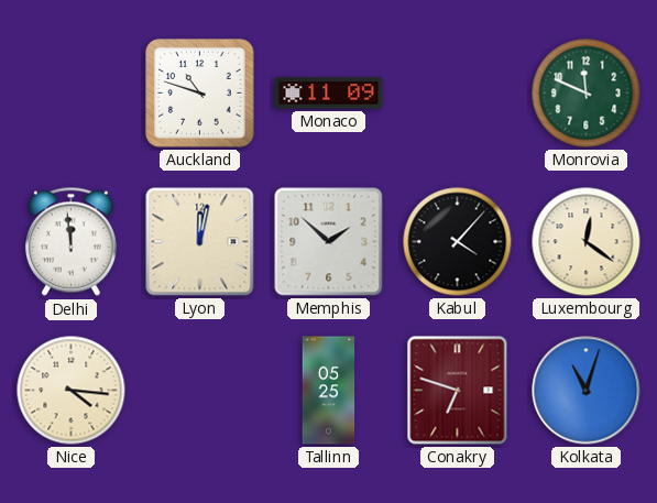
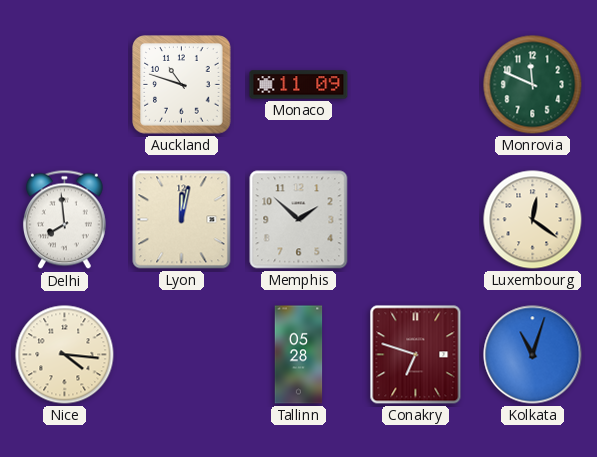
Delhi: 11:59 -> 7:59
Kabul: 4:07 -> none
Tallinn: 05:25 -> 05:28
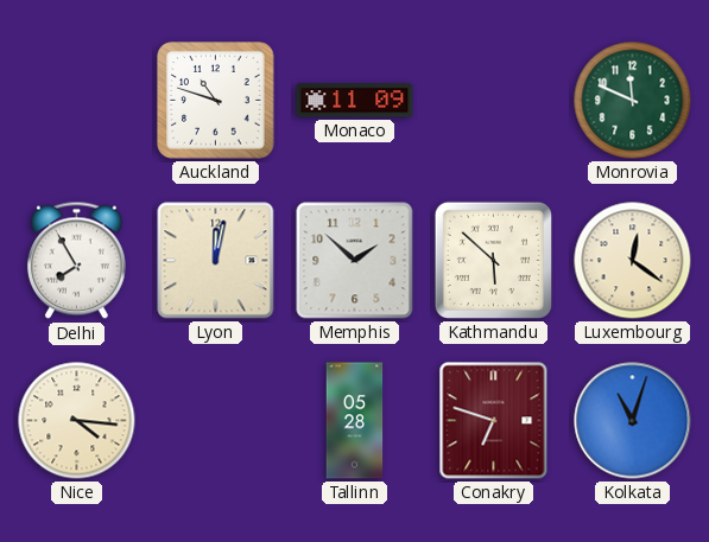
Delhi: 7:59 -> 7:55
Kathmandu: none -> 5:52
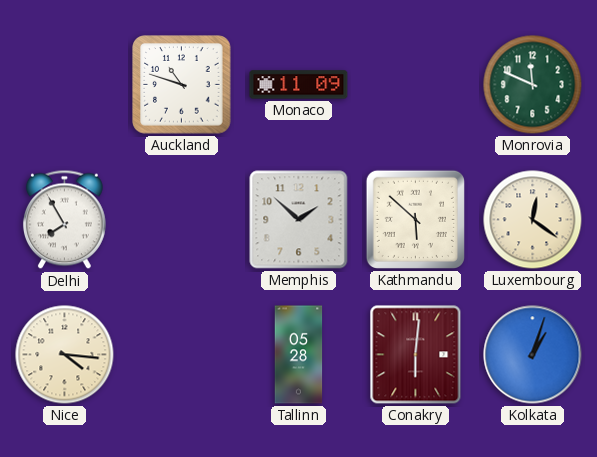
Lyon: 12:02 -> none
Conakry: 6:48 -> 6:01
Kolkata: 11:03 -> 1:03
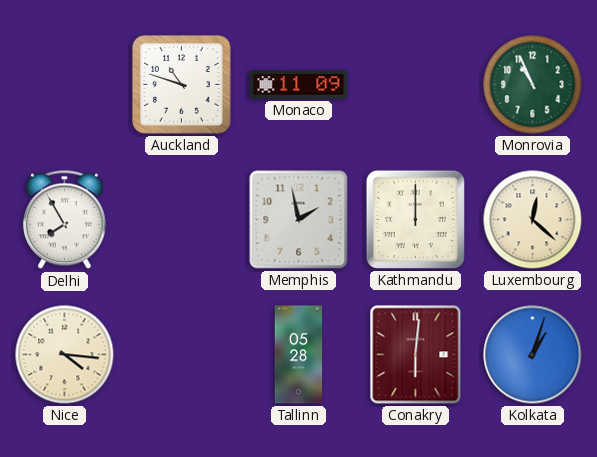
Monrovia: 11:49 -> 10:56
Memphis: 1:52 -> 1:58
Kathmandu: 5:52 -> 12:00
Luxembourg: 12:21 -> 12:22
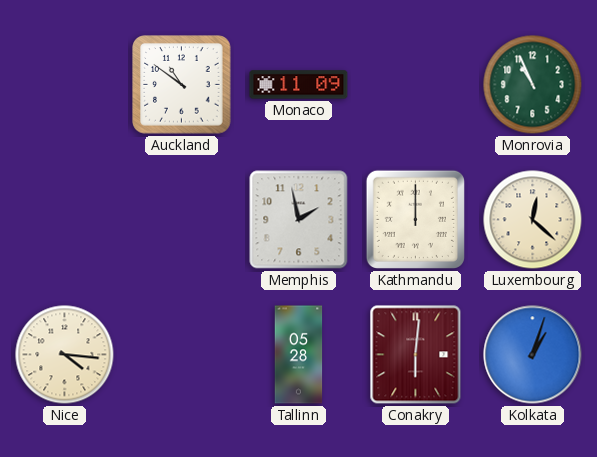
Auckland: 10:48 -> 10:51
Delhi: 7:55 -> none
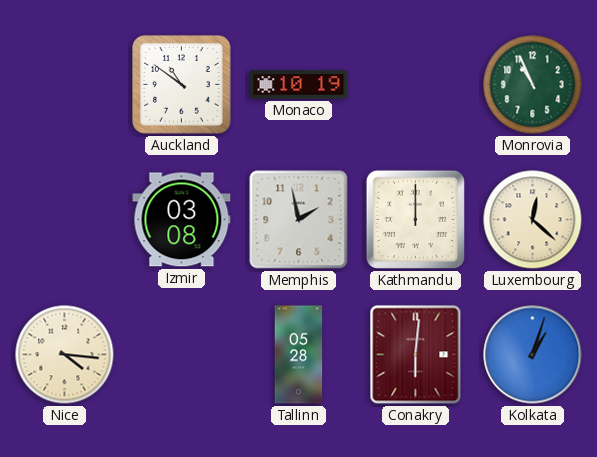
Monaco: 11:09 -> 10:19
Izmir: none -> 03:08
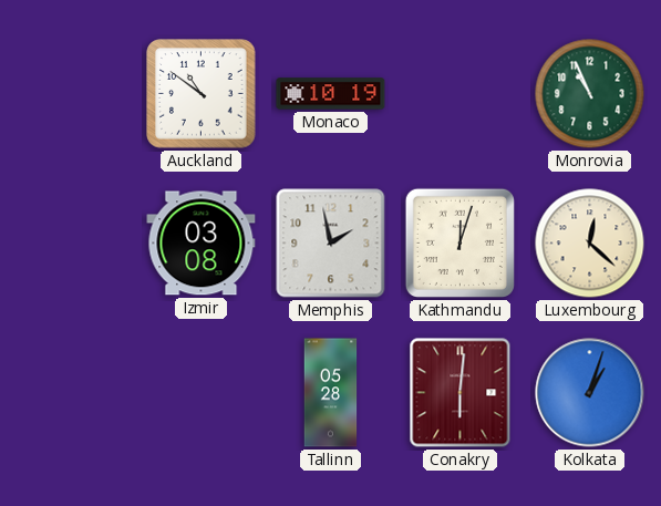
Kathmandu: 12:00 -> 12:03
Nice: 4:16 -> none
